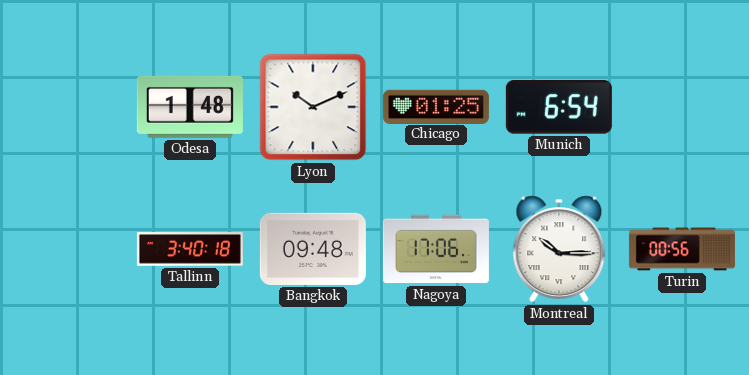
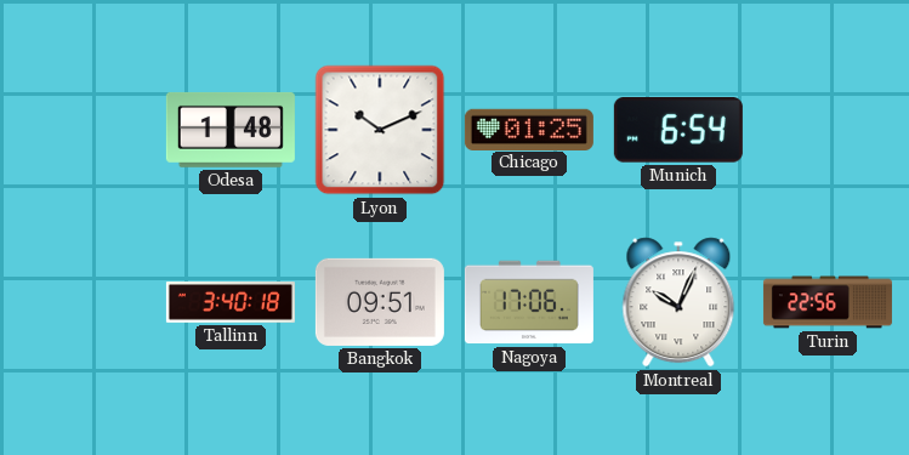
Bangkok: 09:48 -> 09:51
Montreal: 10:15 -> 10:04
Turin: 00:56 -> 22:56
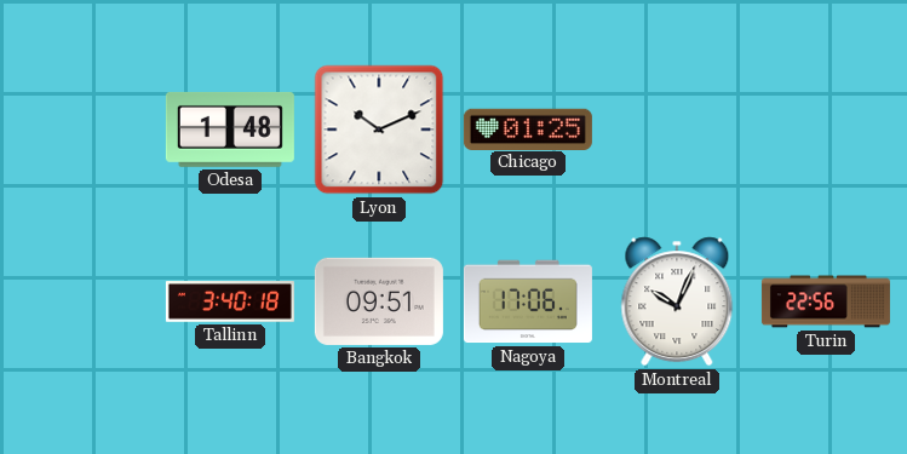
Munich: 6:54 -> none
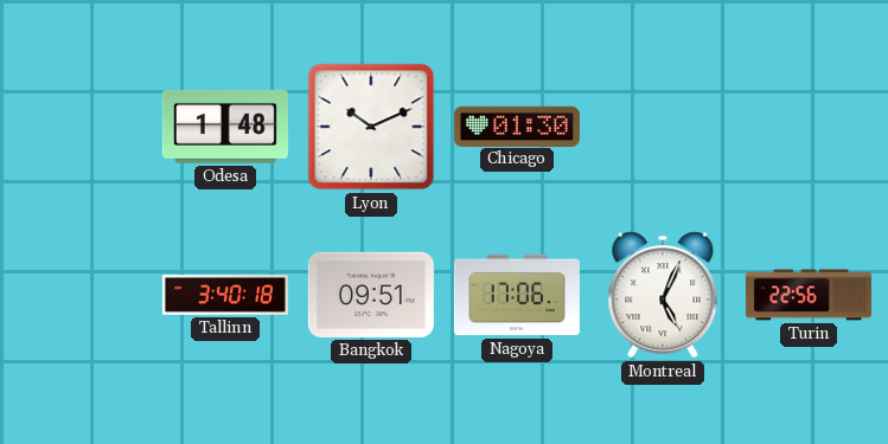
Chicago: 01:25 -> 01:30
Montreal: 10:04 -> 5:04
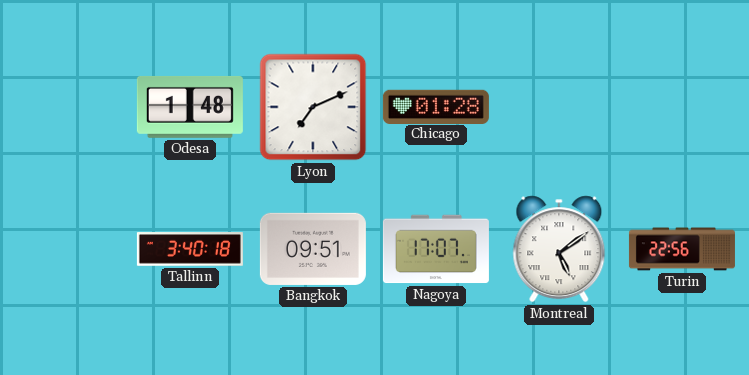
Lyon: 10:11 -> 7:11
Chicago: 01:30 -> 01:28
Nagoya: 17:06 -> 17:07
Montreal: 5:04 -> 5:09
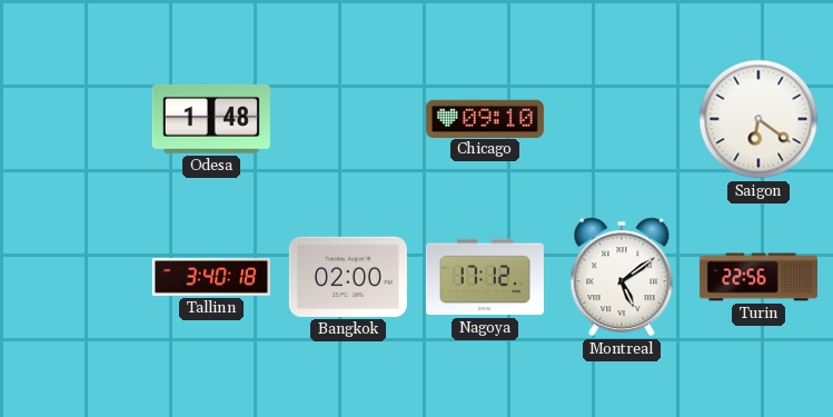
Lyon: 7:11 -> none
Chicago: 01:28 -> 09:10
Saigon: none -> 6:21
Bangkok: 09:51 -> 02:00
Nagoya: 17:07 -> 17:12
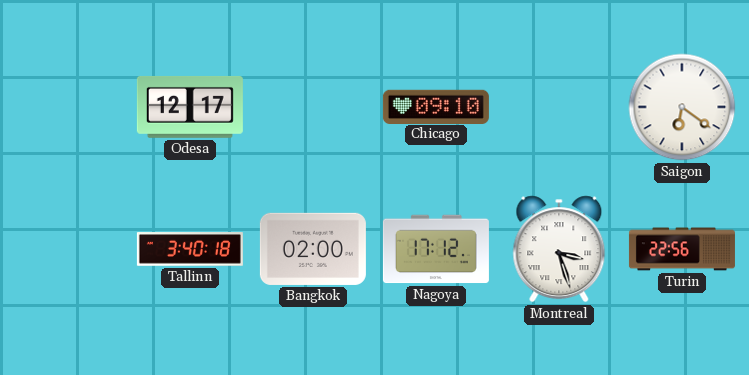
Odesa: 1:48 -> 12:17
Montreal: 5:09 -> 3:27
